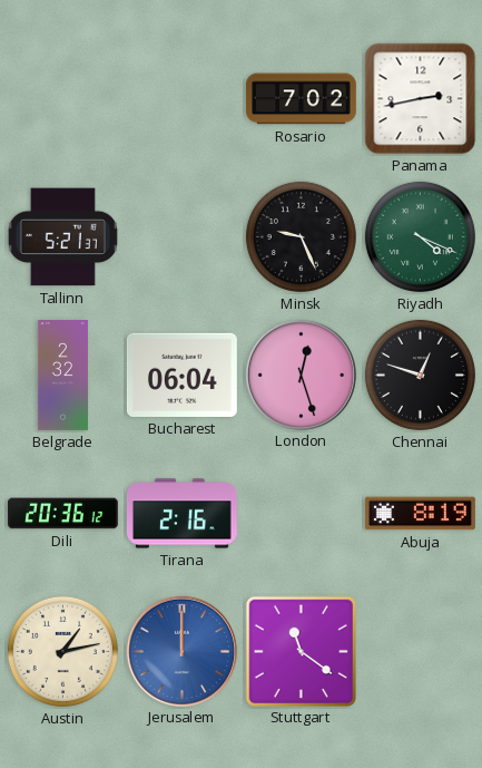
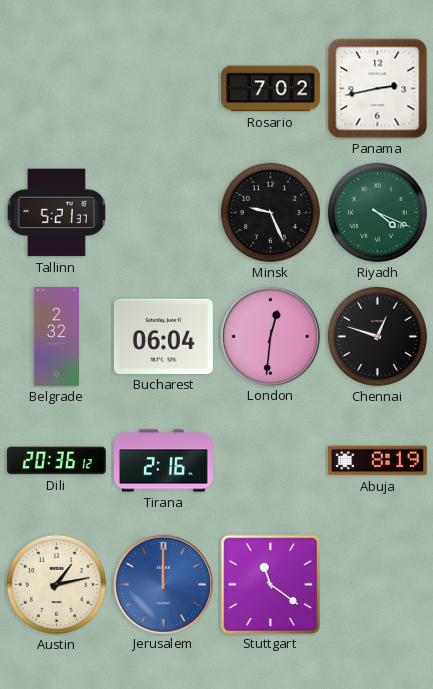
London: 12:27 -> 12:31
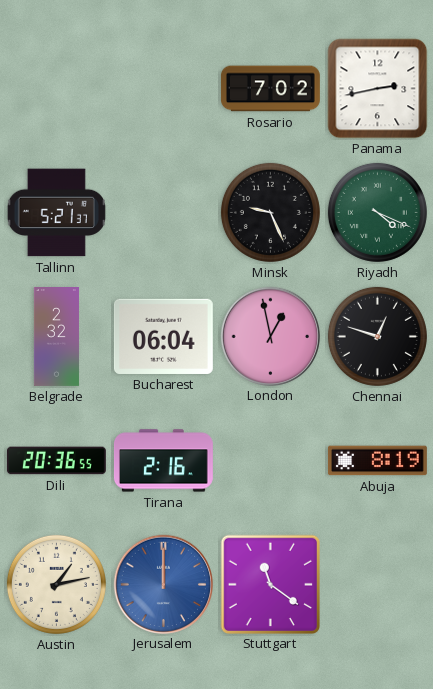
London: 12:31 -> 12:58
Dili: 20:36:12 -> 20:36:55
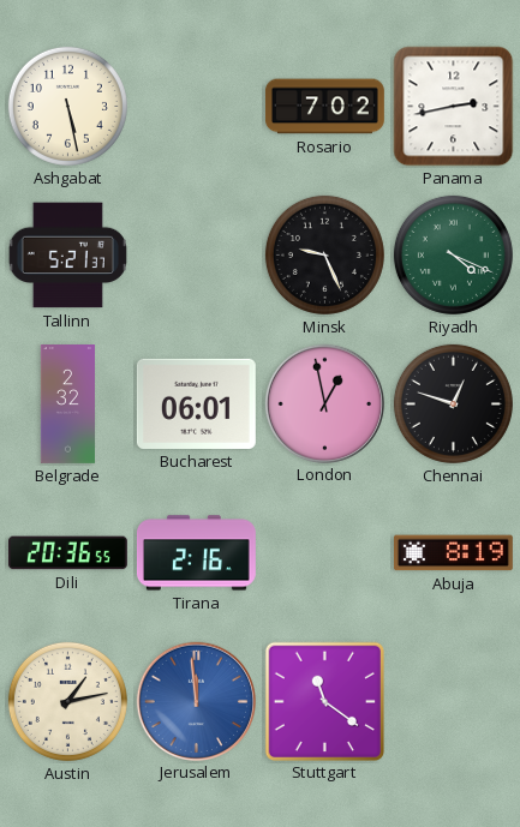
Ashgabat: none -> 5:28
Bucharest: 06:04 -> 06:01
Jerusalem: 12:00 -> 11:59
